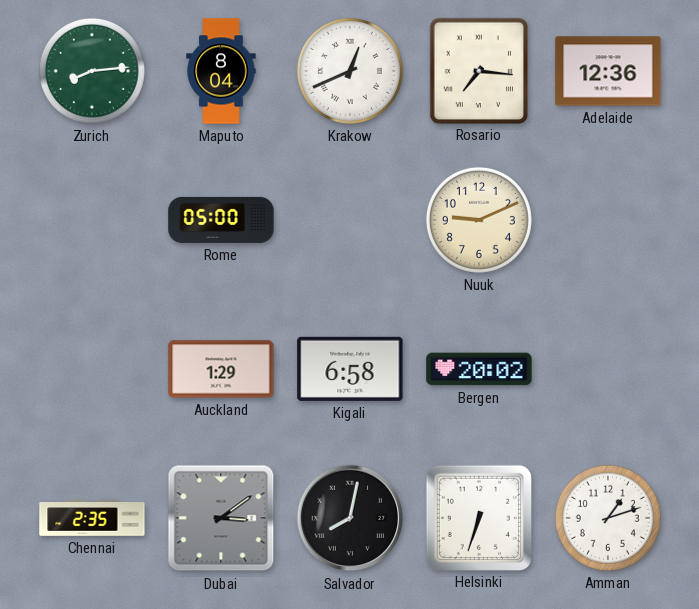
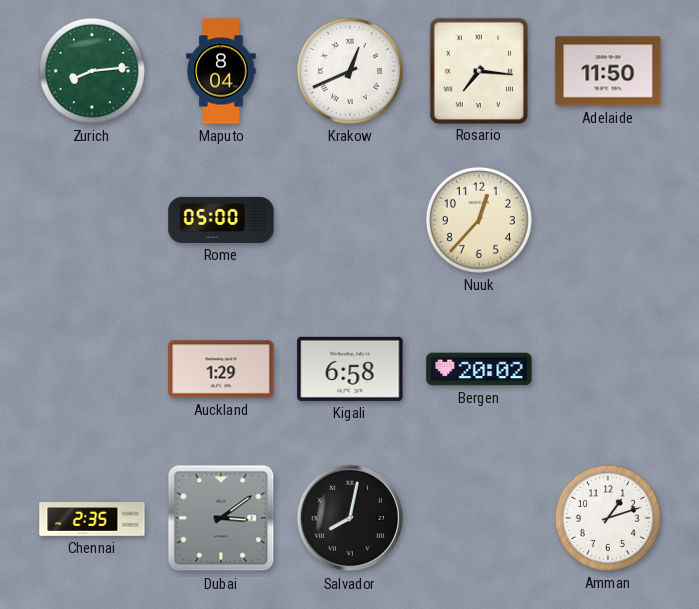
Adelaide: 12:36 -> 11:50
Nuuk: 9:11 -> 12:37
Helsinki: 6:33 -> none
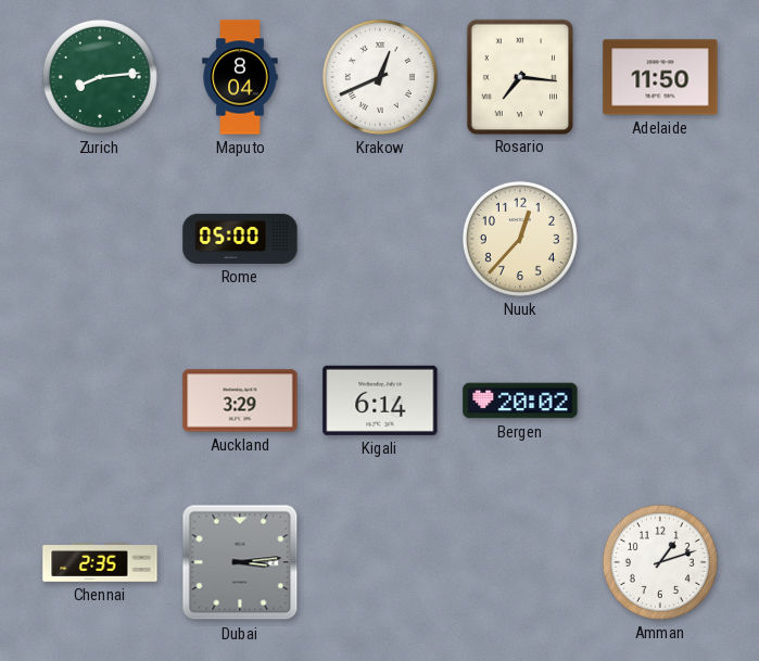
Auckland: 1:29 -> 3:29
Kigali: 6:58 -> 6:14
Dubai: 3:09 -> 3:14
Salvador: 8:02 -> none
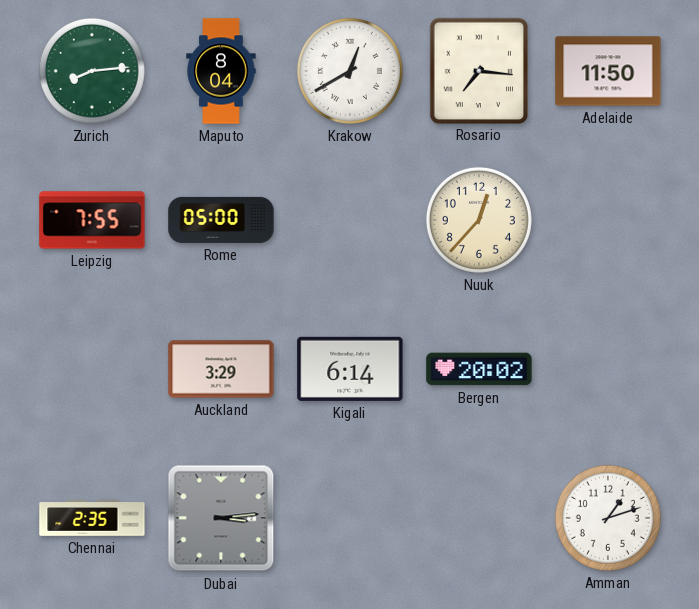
Krakow: 12:41 -> 12:40
Leipzig: none -> 7:55
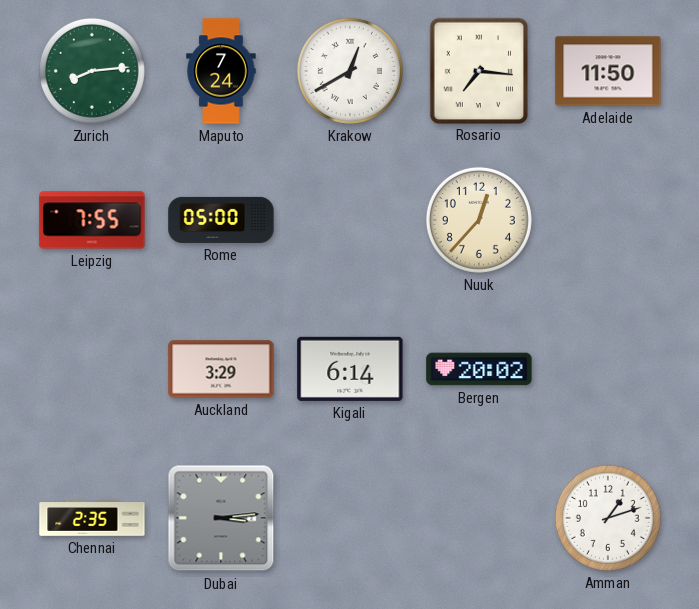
Maputo: 8:04 -> 7:24
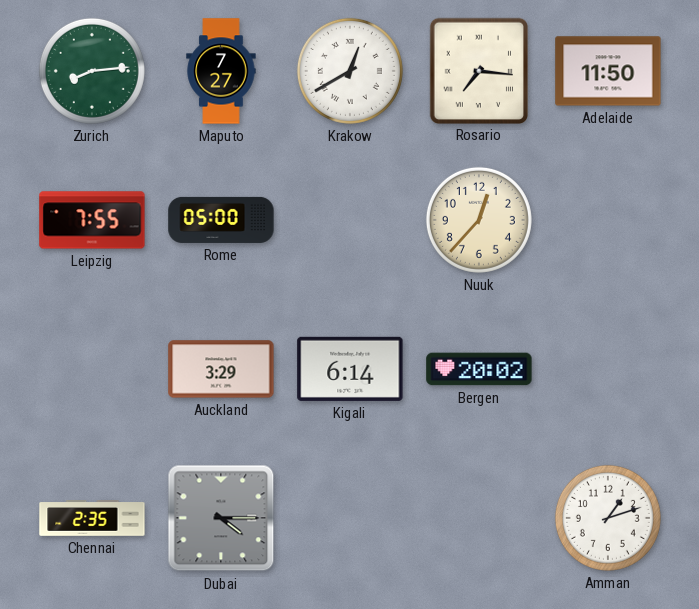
Maputo: 7:24 -> 7:27
Dubai: 3:14 -> 4:15
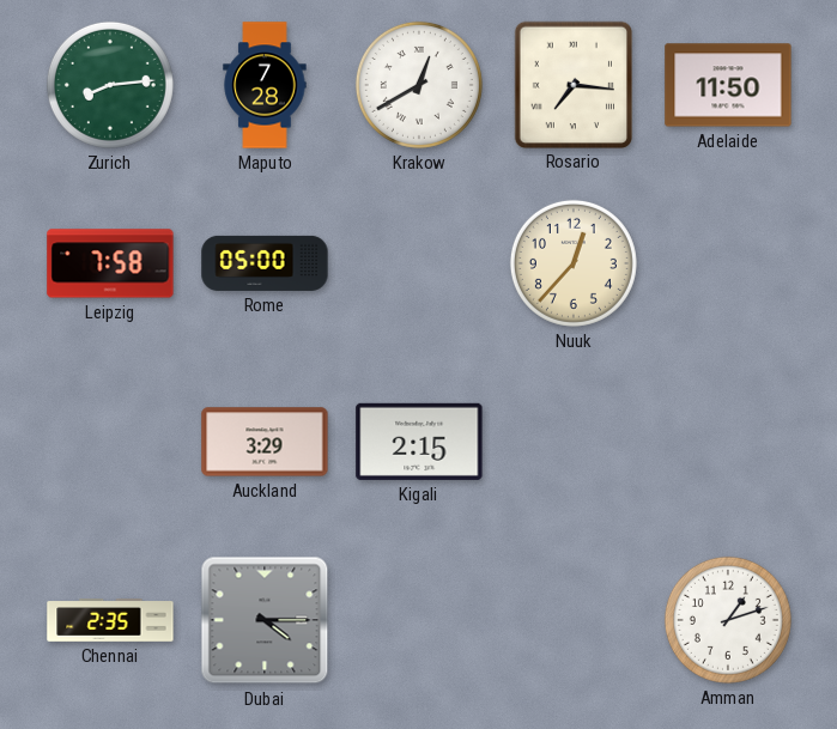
Maputo: 7:27 -> 7:28
Leipzig: 7:55 -> 7:58
Kigali: 6:14 -> 2:15
Bergen: 20:02 -> none
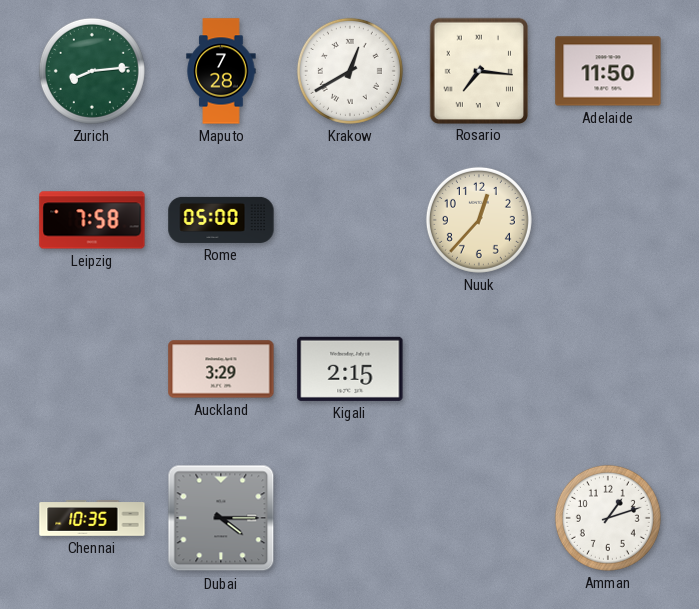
Chennai: 2:35 -> 10:35
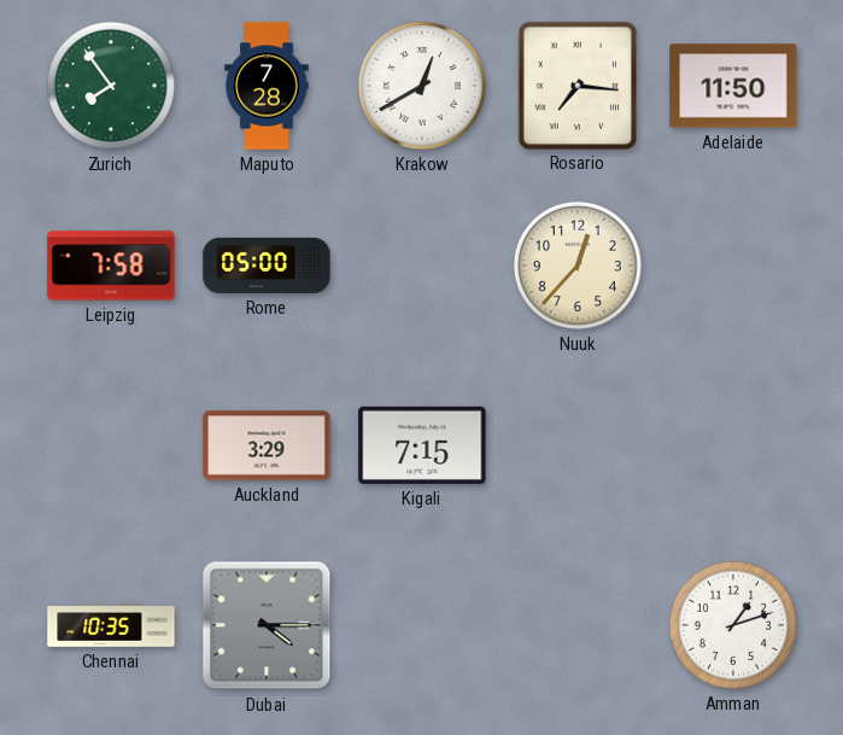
Zurich: 8:14 -> 7:54
Kigali: 2:15 -> 7:15
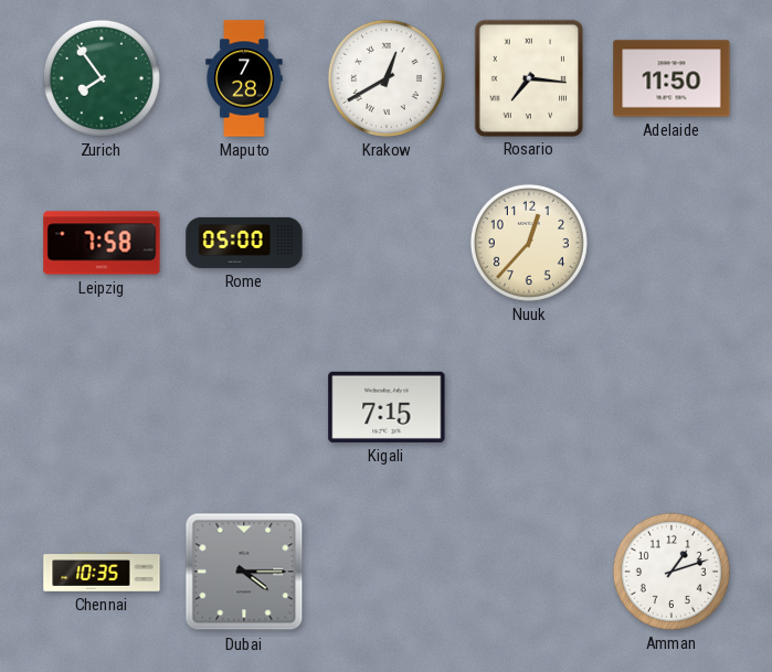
Auckland: 3:29 -> none
